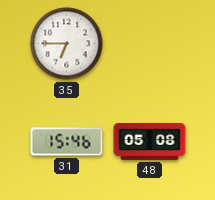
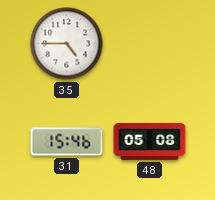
35: 6:45 -> 4:45
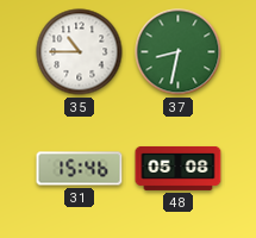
35: 4:45 -> 10:45
37: none -> 8:32
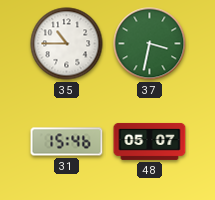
37: 8:32 -> 3:32
48: 05:08 -> 05:07
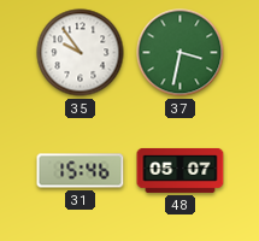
35: 10:45 -> 9:54
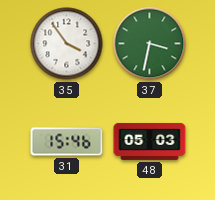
35: 9:54 -> 3:54
48: 05:07 -> 05:03
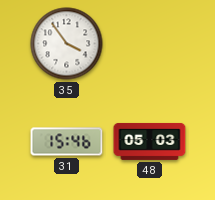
37: 3:32 -> none
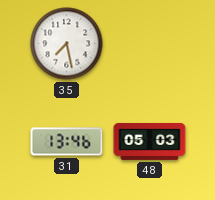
35: 3:54 -> 7:28
31: 15:46 -> 13:46
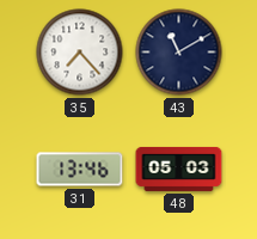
35: 7:28 -> 7:23
43: none -> 11:10
